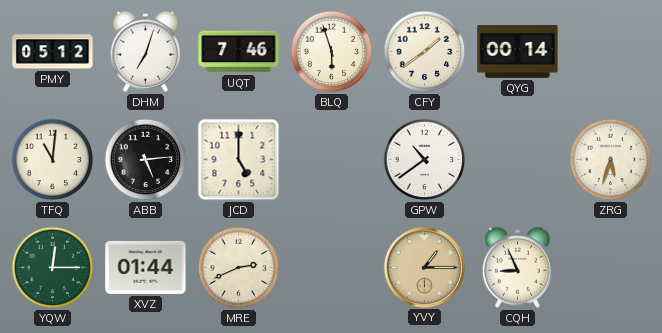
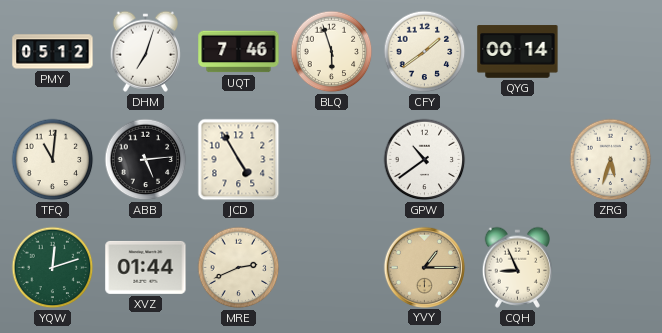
JCD: 5:00 -> 4:55
YQW: 12:15 -> 12:12
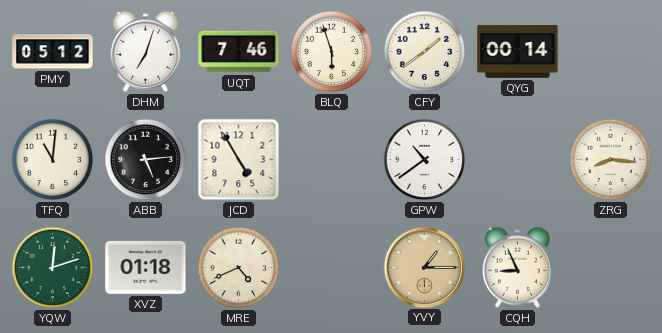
ZRG: 5:33 -> 8:16
XVZ: 01:44 -> 01:18
MRE: 2:41 -> 4:41
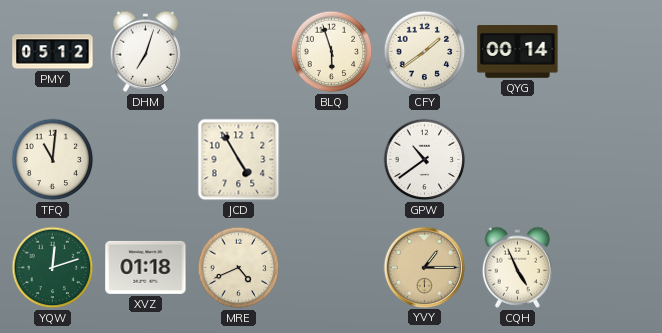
UQT: 7:46 -> none
ABB: 5:14 -> none
ZRG: 8:16 -> none
CQH: 8:56 -> 4:56
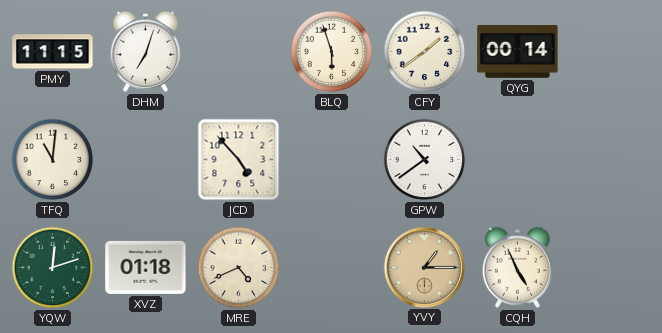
PMY: 05:12 -> 11:15
JCD: 4:55 -> 4:53
